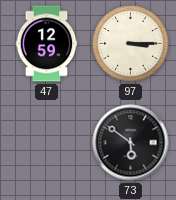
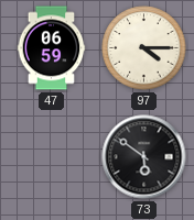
47: 12:59 -> 06:59
97: 3:15 -> 4:15
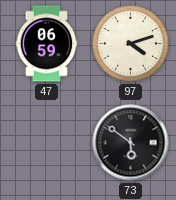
97: 4:15 -> 4:12
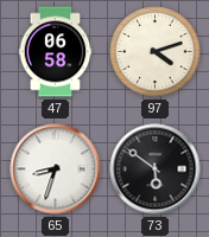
47: 06:59 -> 06:58
65: none -> 8:33
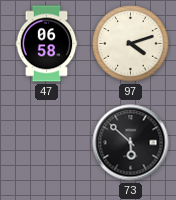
65: 8:33 -> none
73: 5:51 -> 5:52
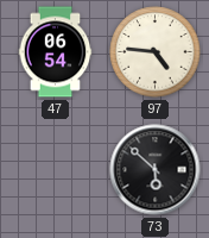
47: 06:58 -> 06:54
97: 4:12 -> 4:46
